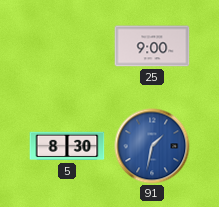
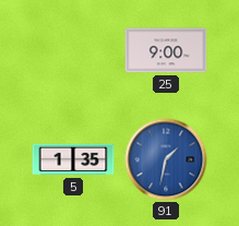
5: 8:30 -> 1:35
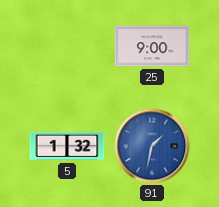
5: 1:35 -> 1:32
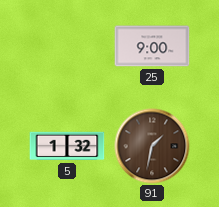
91 dial: blue -> brown
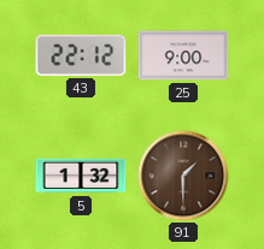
43: none -> 22:12
91: 1:32 -> 1:30
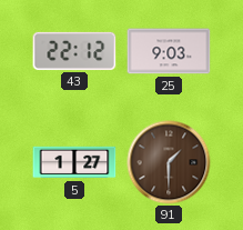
25: 9:00 -> 9:03
5: 1:32 -> 1:27
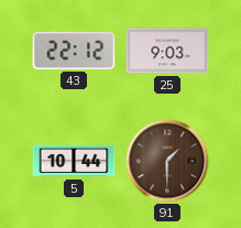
5: 1:27 -> 10:44
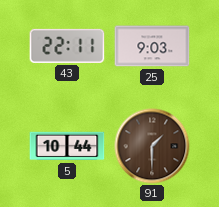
43: 22:12 -> 22:11
